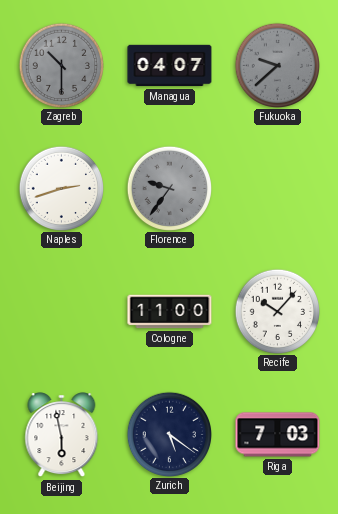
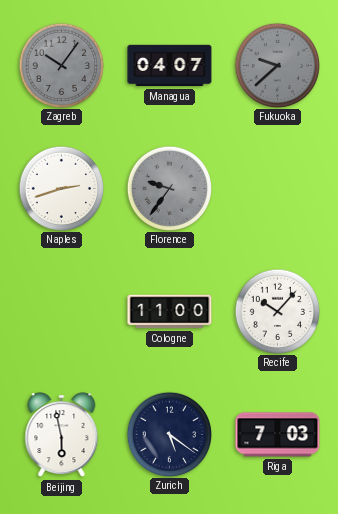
Zagreb: 10:30 -> 10:06
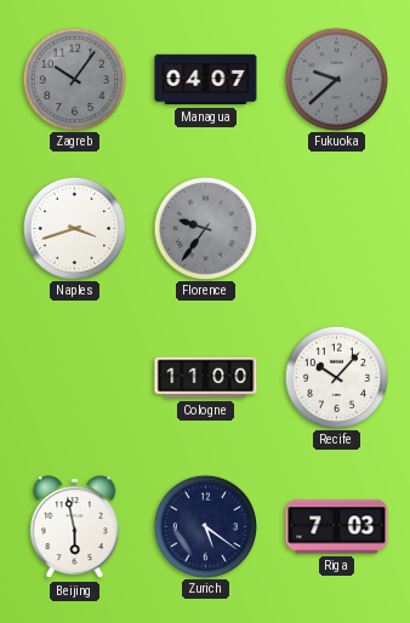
Naples: 2:42 -> 3:42
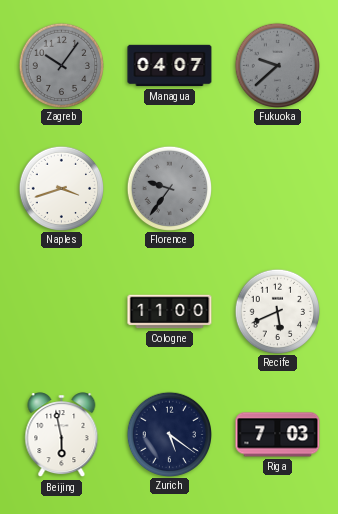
Recife: 10:07 -> 5:41
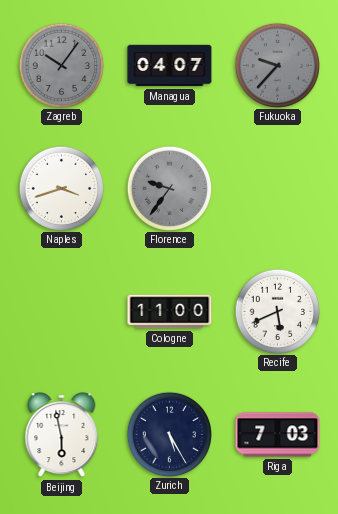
Fukuoka: 9:38 -> 9:37
Zurich: 5:21 -> 5:25
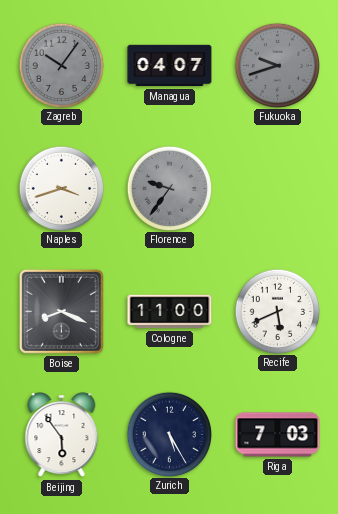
Fukuoka: 9:37 -> 9:42
Boise: none -> 8:19
Beijing: 5:58 -> 5:54
